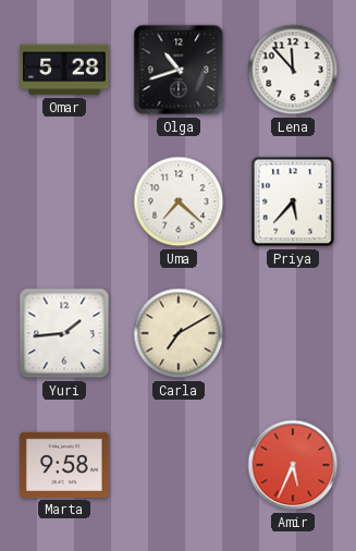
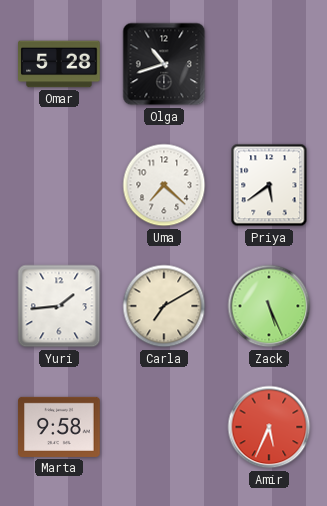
Lena: 11:53 -> none
Priya: 5:37 -> 5:39
Zack: none -> 5:26
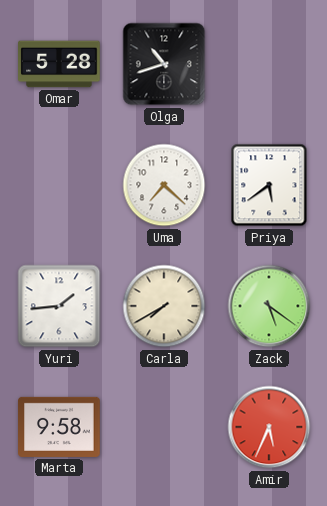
Carla: 7:10 -> 7:40
Zack: 5:26 -> 5:21
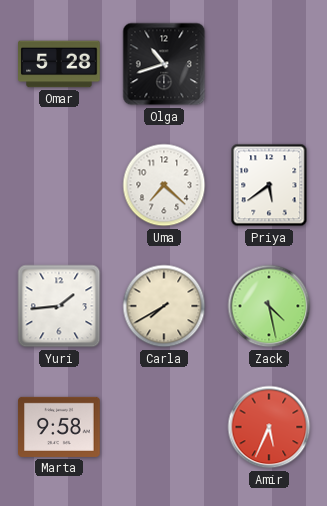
Zack: 5:21 -> 4:28
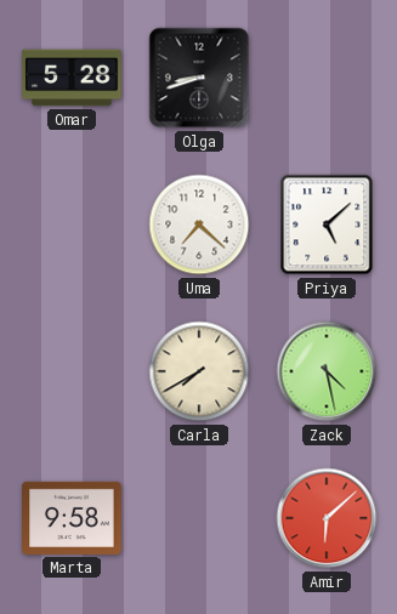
Olga: 10:42 -> 8:42
Priya: 5:39 -> 5:08
Yuri: 1:44 -> none
Amir: 5:34 -> 6:08
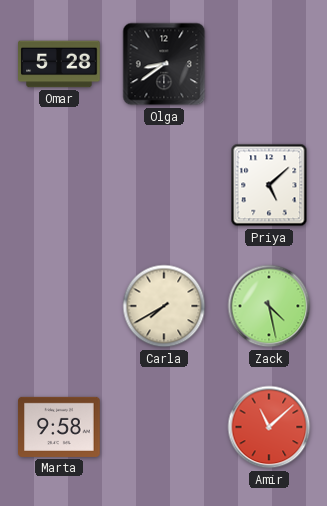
Olga: 8:42 -> 8:39
Uma: 7:22 -> none
Amir: 6:08 -> 11:08
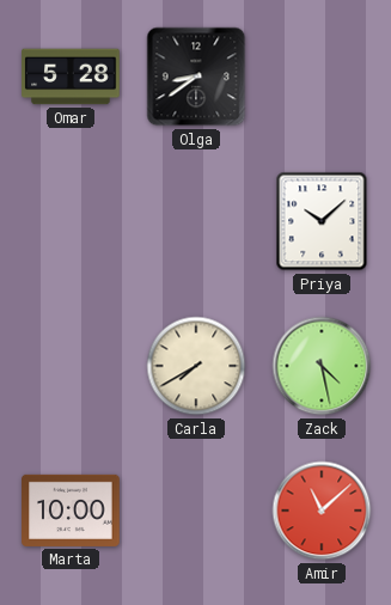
Priya: 5:08 -> 10:08
Marta: 9:58 -> 10:00
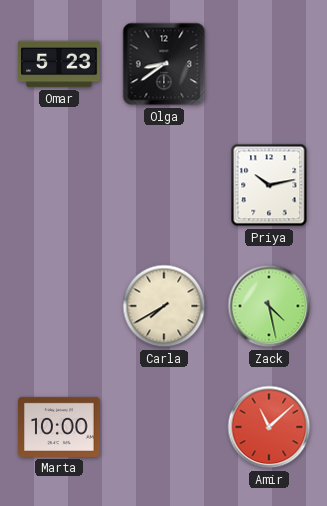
Omar: 5:28 -> 5:23
Priya: 10:08 -> 10:13
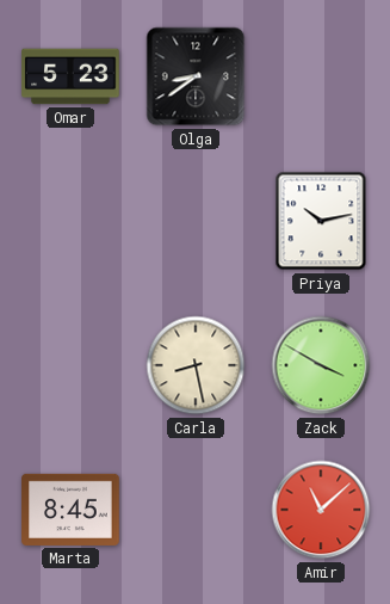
Carla: 7:40 -> 8:28
Zack: 4:28 -> 3:50
Marta: 10:00 -> 8:45
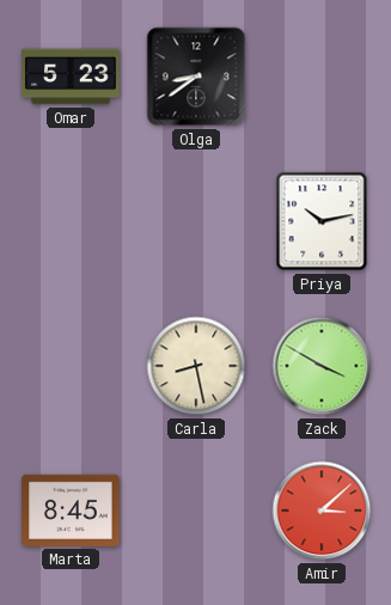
Amir: 11:08 -> 3:08
